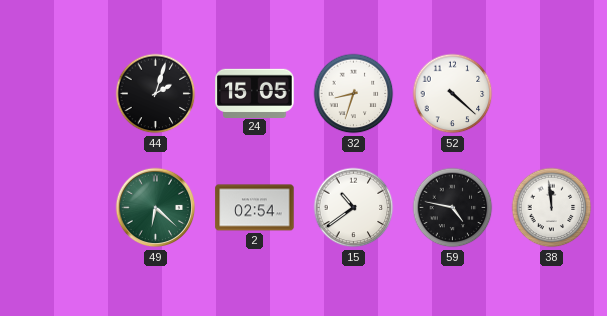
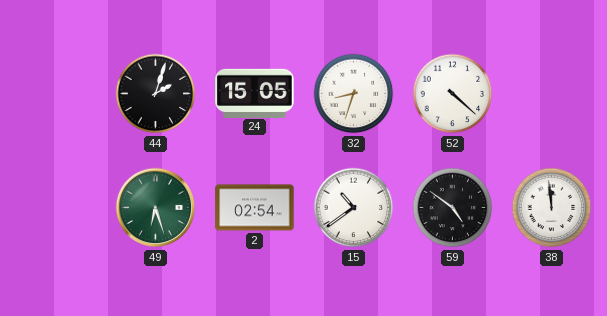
49: 6:22 -> 6:27
59: 4:47 -> 4:51
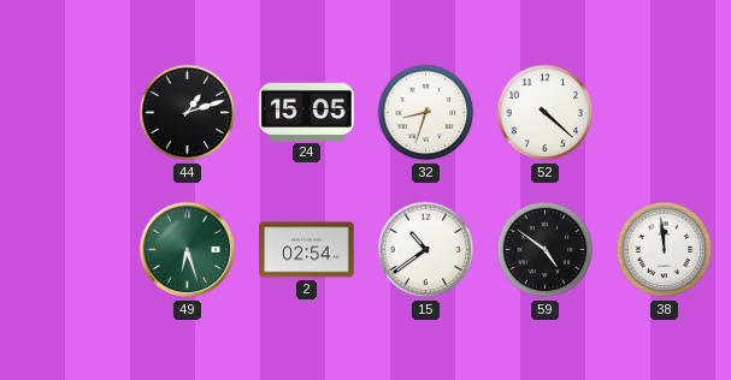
44: 2:03 -> 1:12
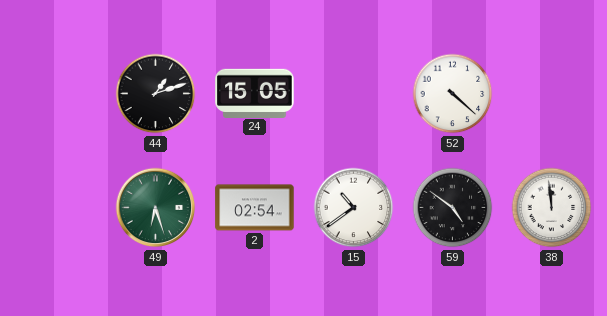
32: 8:33 -> none
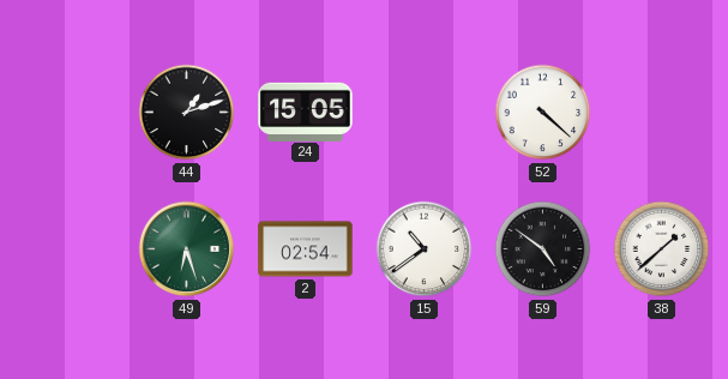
38: 11:59 -> 1:38
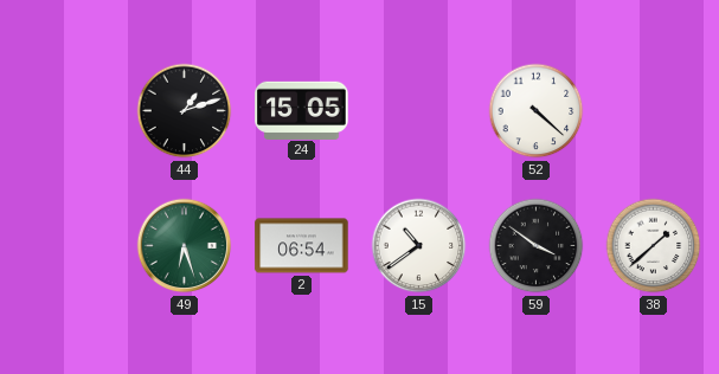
2: 02:54 -> 06:54
59: 4:51 -> 3:51
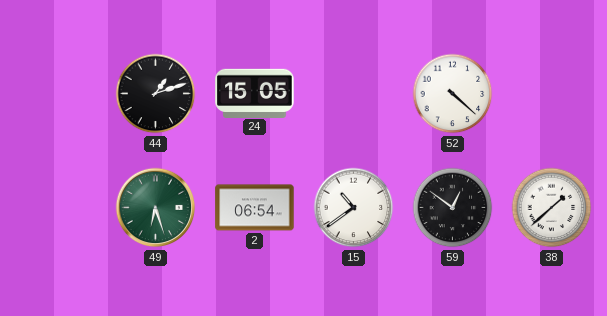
59: 3:51 -> 12:51
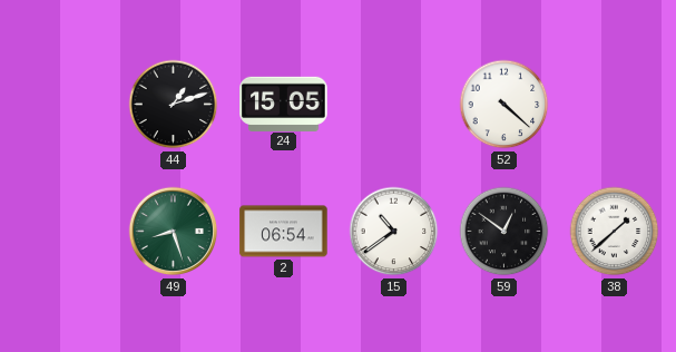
49: 6:27 -> 8:27
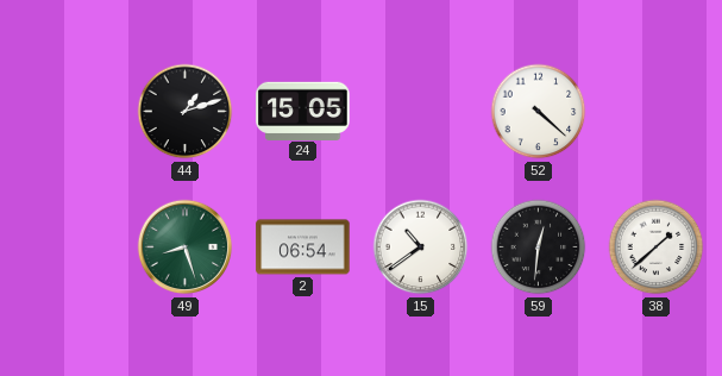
59: 12:51 -> 12:31
